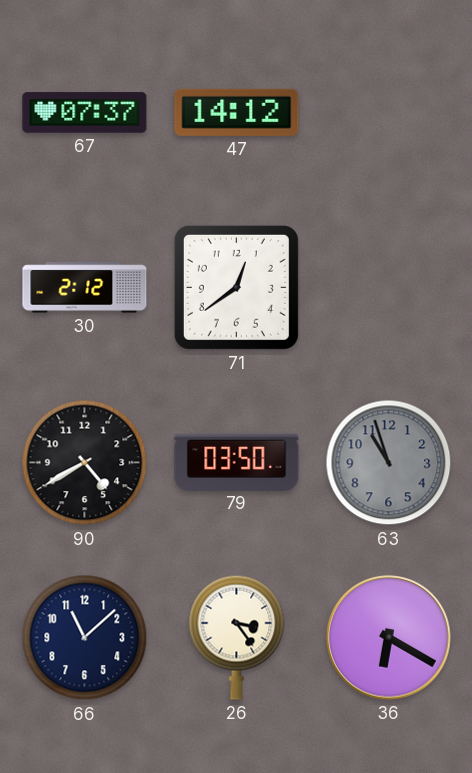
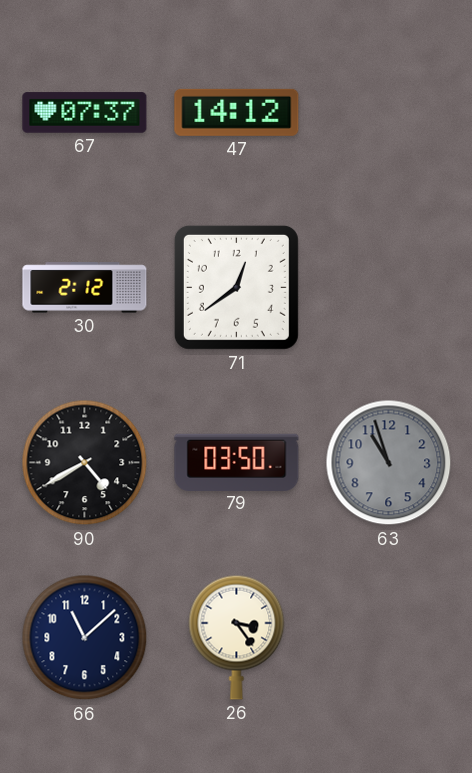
36: 6:20 -> none
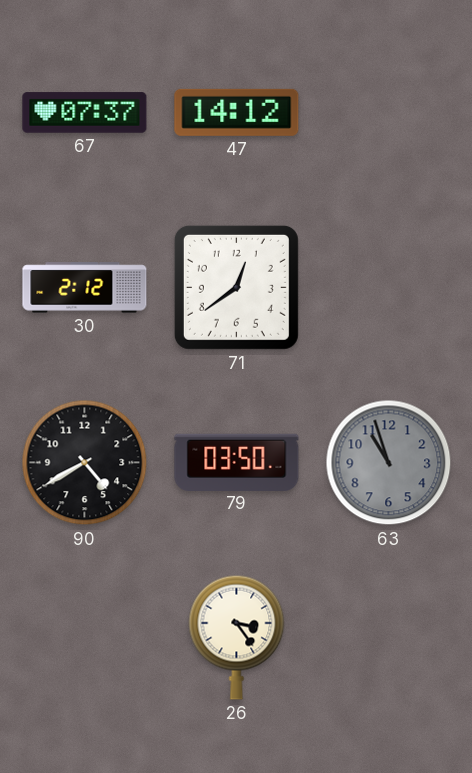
66: 11:08 -> none
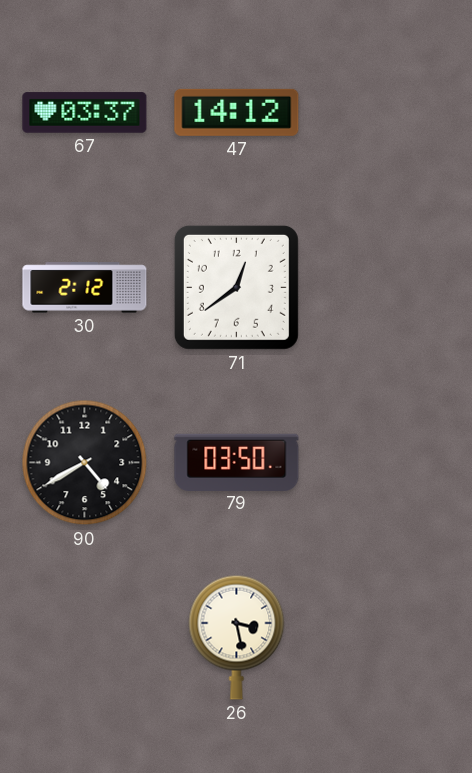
67: 07:37 -> 03:37
63: 10:57 -> none
26: 3:24 -> 3:28
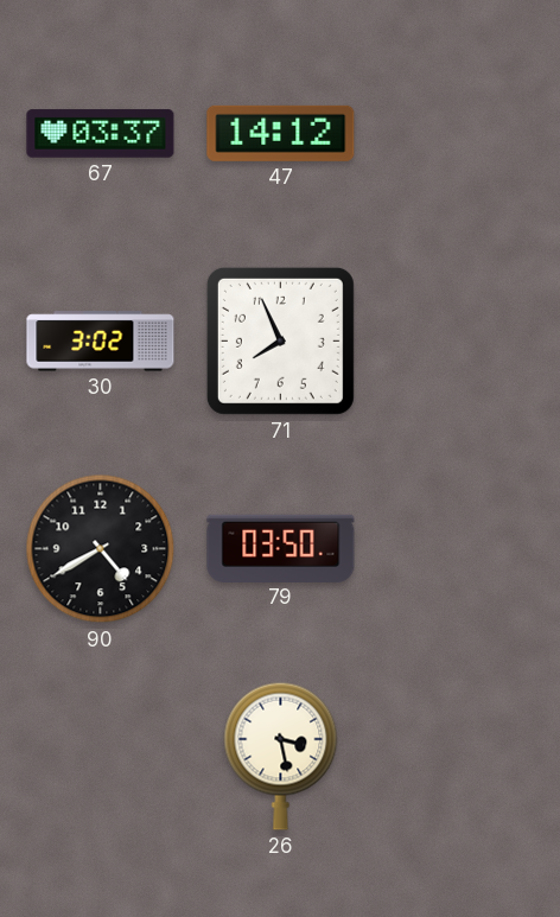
30: 2:12 -> 3:02
71: 12:39 -> 7:56
